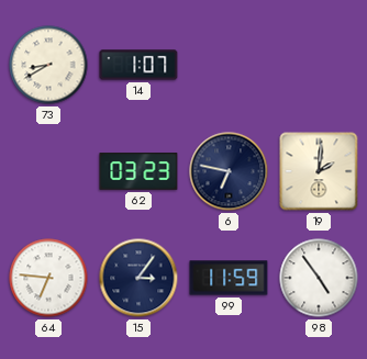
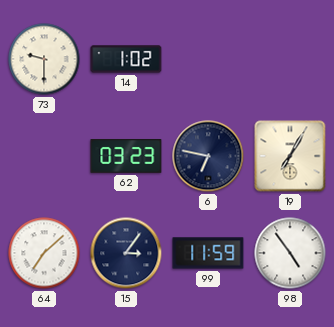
73: 8:40 -> 9:30
14: 1:07 -> 1:02
19: 2:01 -> 7:05
64: 6:46 -> 7:08
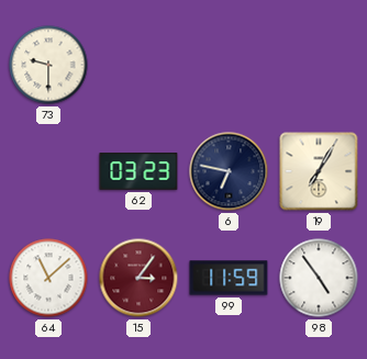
14: 1:02 -> none
64: 7:08 -> 11:08
15 dial: navy -> burgundy
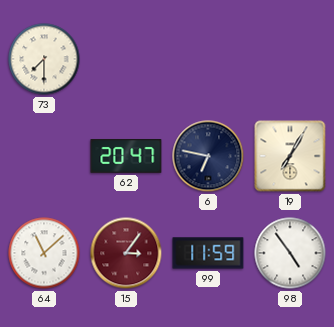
73: 9:30 -> 7:30
62: 03:23 -> 20:47
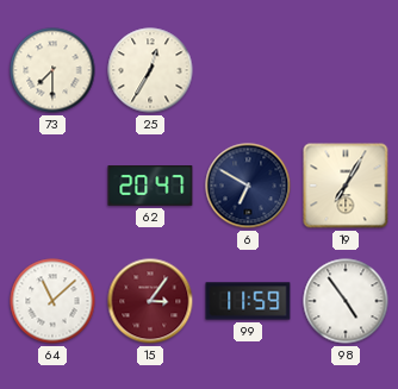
25: none -> 12:35
6: 6:47 -> 6:50
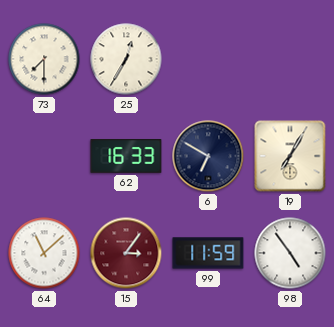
62: 20:47 -> 16:33
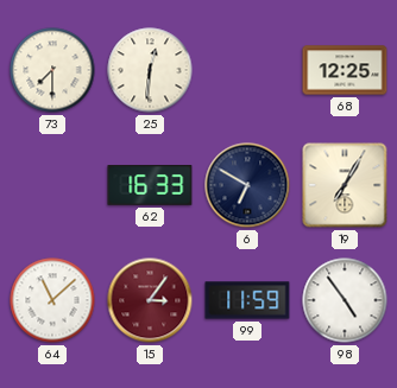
25: 12:35 -> 12:31
68: none -> 12:25
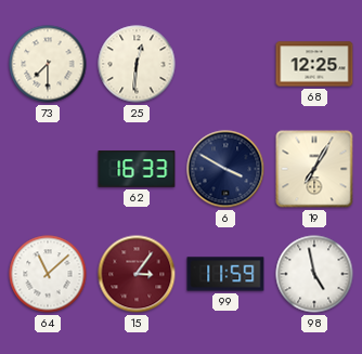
6: 6:50 -> 3:50
98: 4:54 -> 4:58
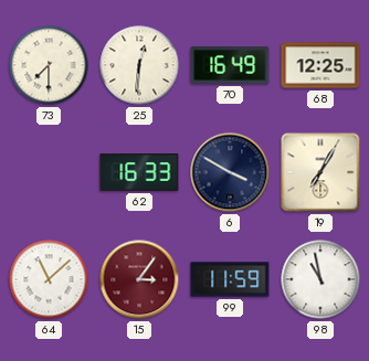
70: none -> 16:49
98: 4:58 -> 10:58
